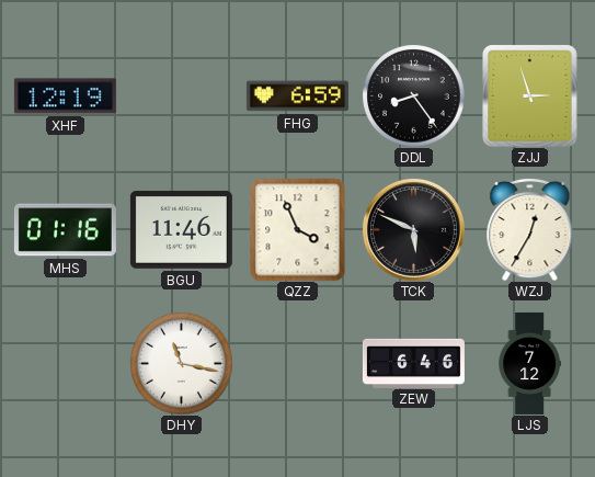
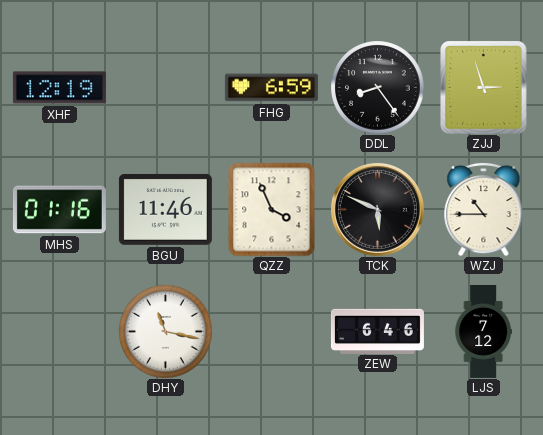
WZJ: 12:35 -> 10:45
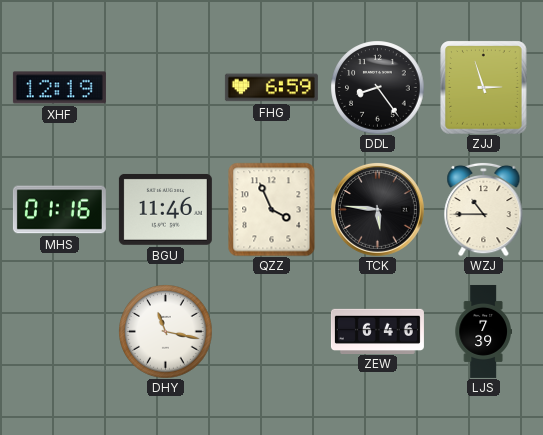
TCK: 5:49 -> 5:46
LJS: 7:12 -> 7:39
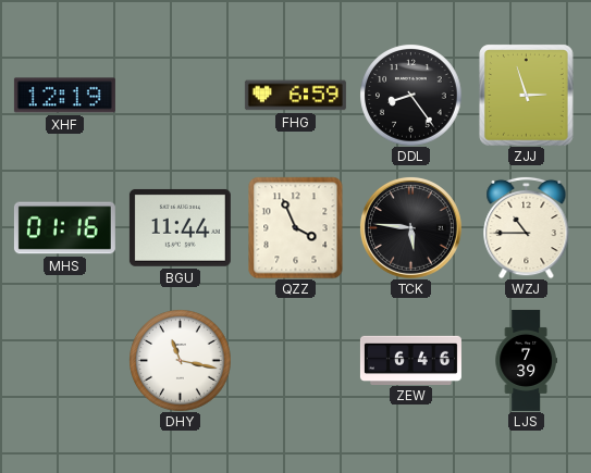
BGU: 11:46 -> 11:44
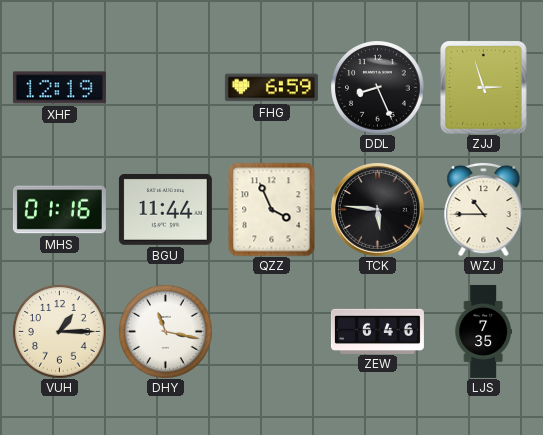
DDL: 8:24 -> 8:26
VUH: none -> 1:15
LJS: 7:39 -> 7:35
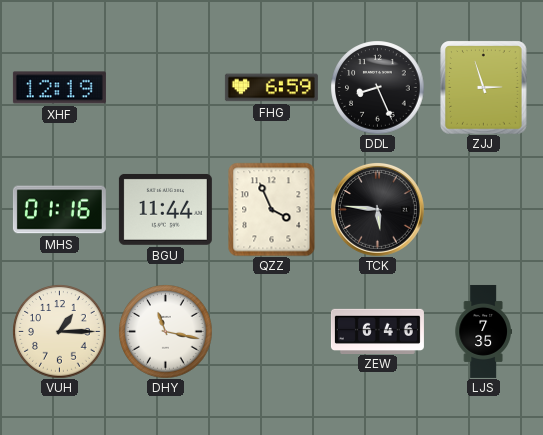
WZJ: 10:45 -> none
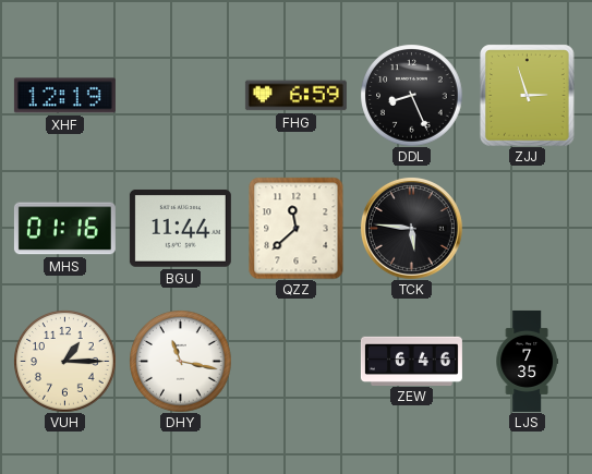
QZZ: 3:56 -> 11:38
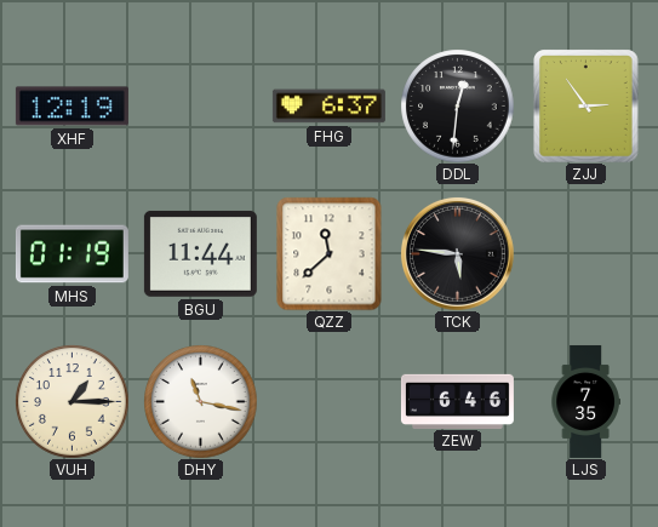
FHG: 6:59 -> 6:37
DDL: 8:26 -> 12:31
ZJJ: 2:57 -> 2:54
MHS: 01:16 -> 01:19
